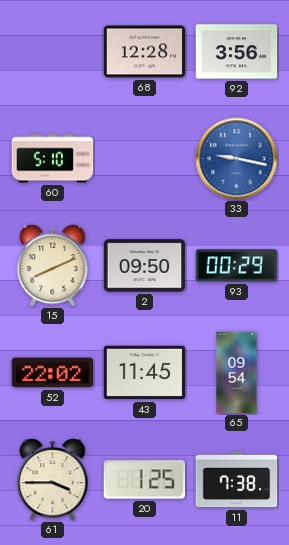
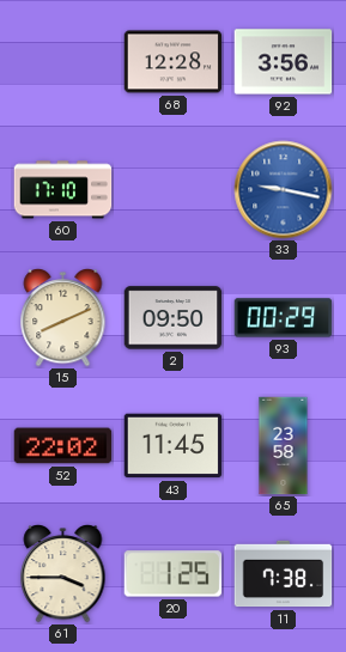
60: 5:10 -> 17:10
65: 09:54 -> 23:58
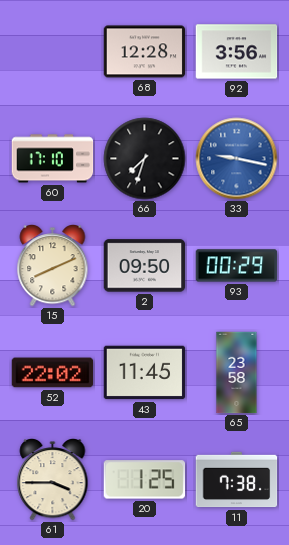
66: none -> 7:33
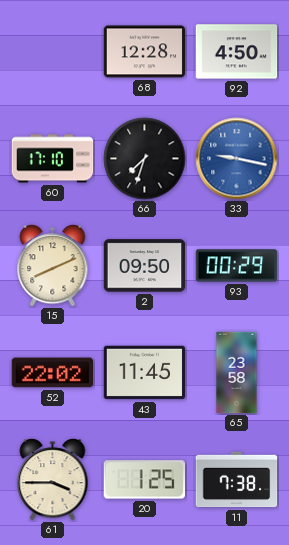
92: 3:56 -> 4:50
